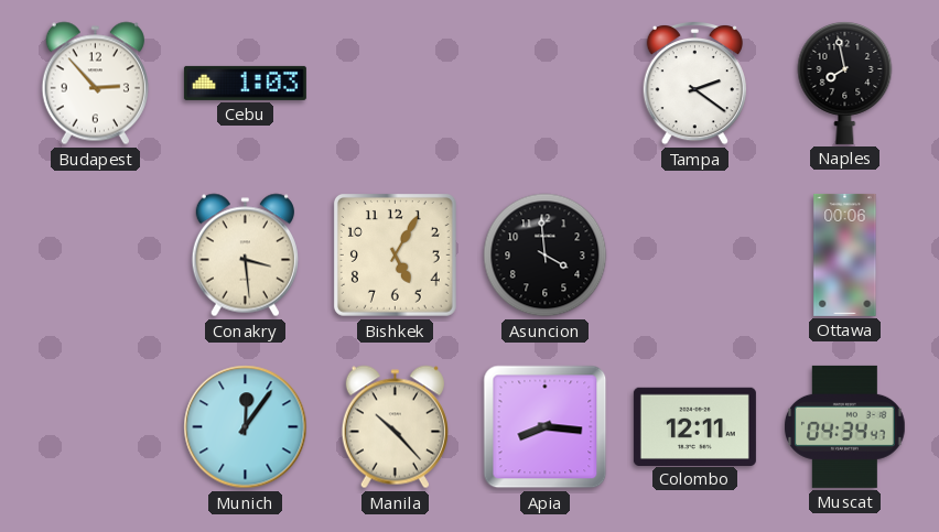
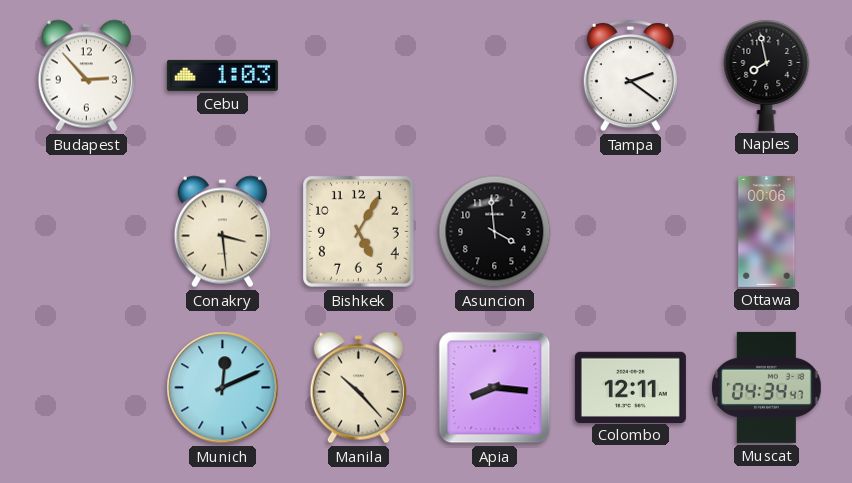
Munich: 12:06 -> 12:11
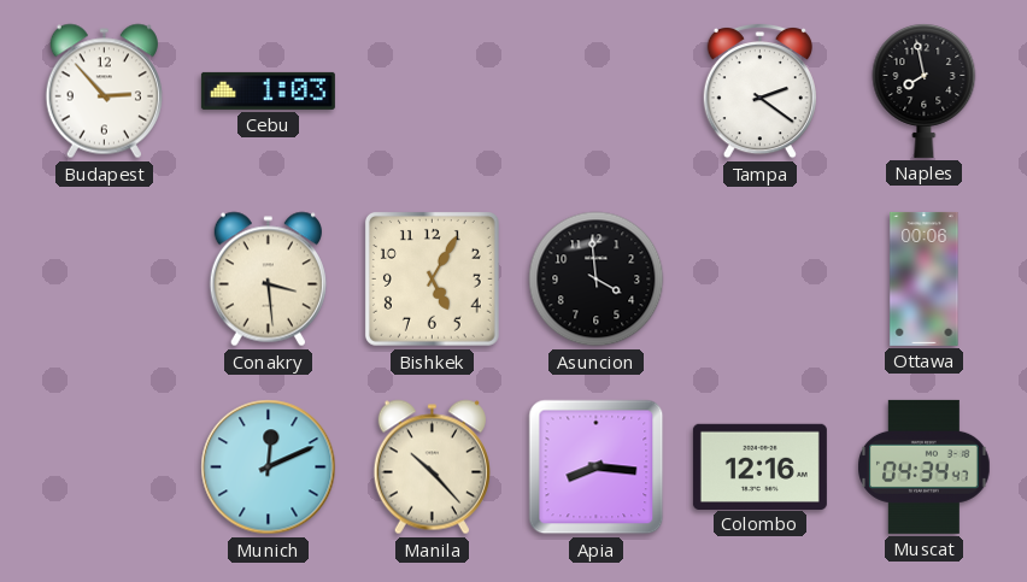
Colombo: 12:11 -> 12:16
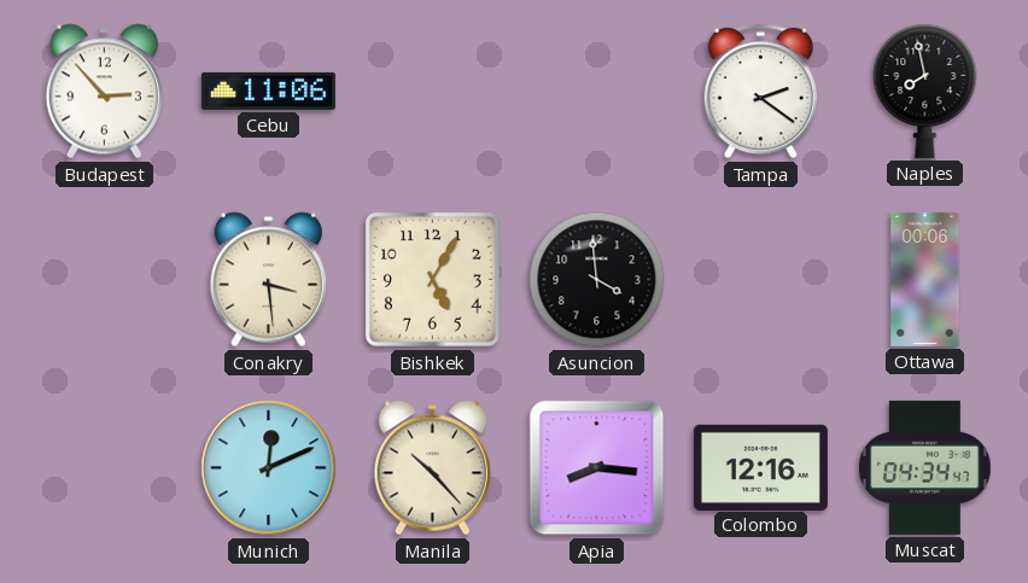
Cebu: 1:03 -> 11:06
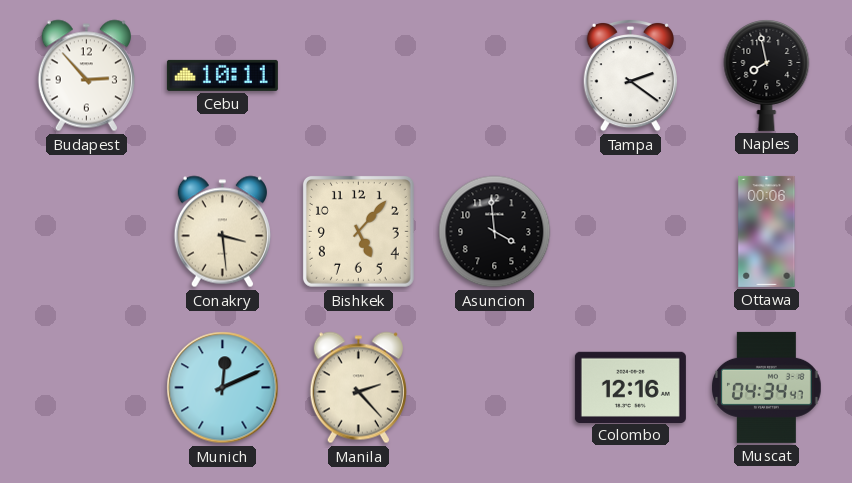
Cebu: 11:06 -> 10:11
Bishkek: 5:05 -> 5:07
Manila: 10:23 -> 2:23
Apia: 8:16 -> none
